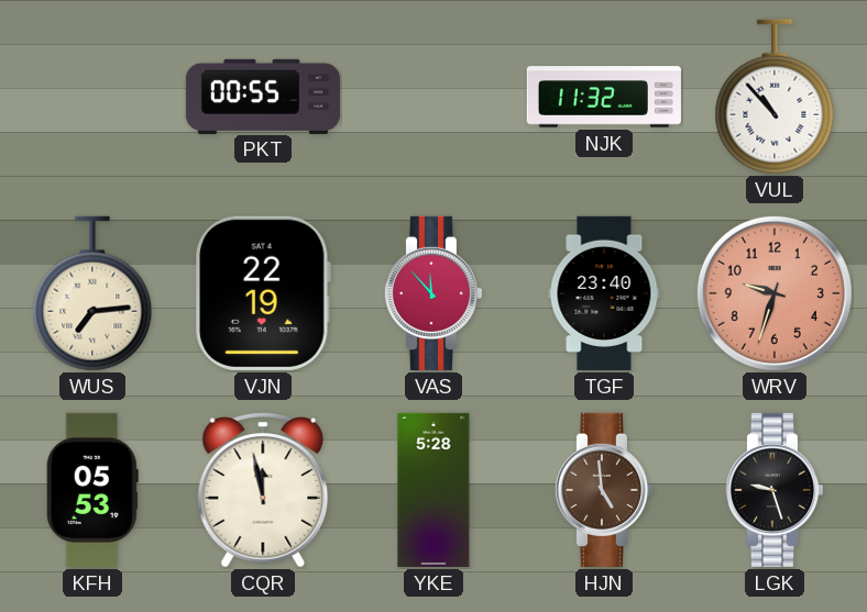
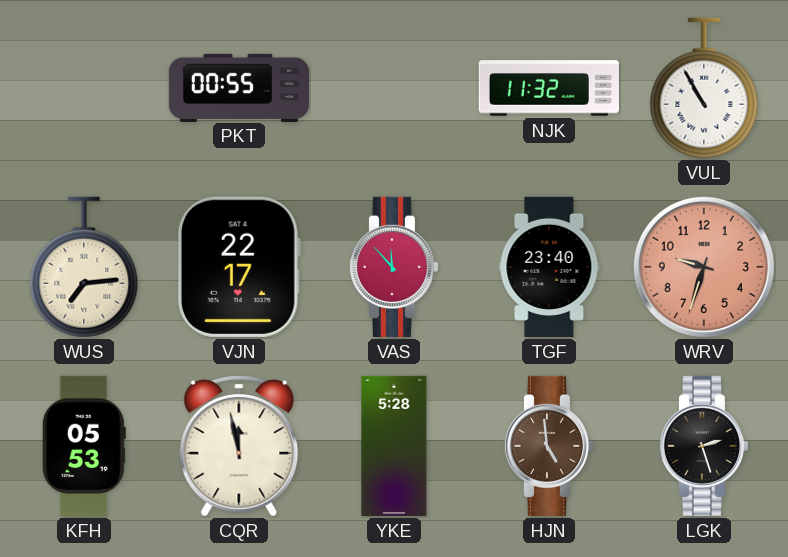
VUL: 10:53 -> 10:55
VJN: 22:19 -> 22:17
LGK: 9:27 -> 2:27
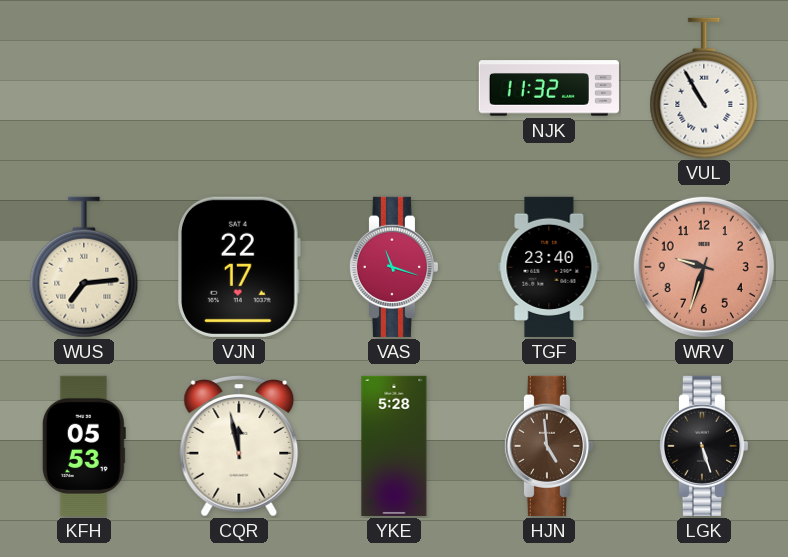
PKT: 00:55 -> none
VAS: 11:53 -> 11:18
LGK: 2:27 -> 5:27
